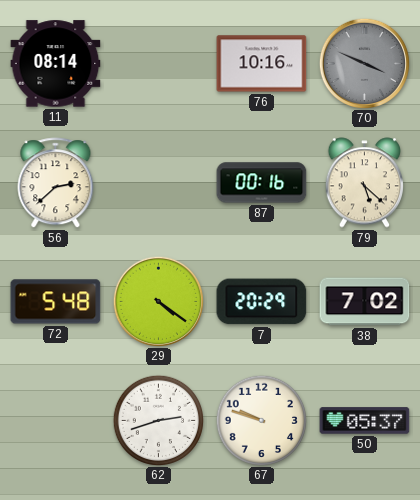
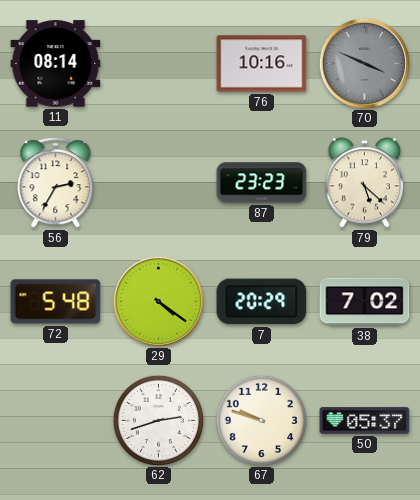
56: 2:38 -> 2:35
87: 00:16 -> 23:23
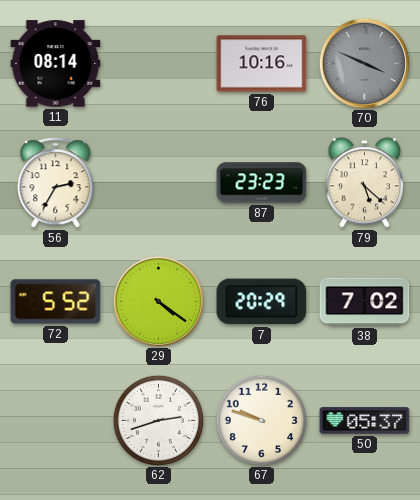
72: 5:48 -> 5:52
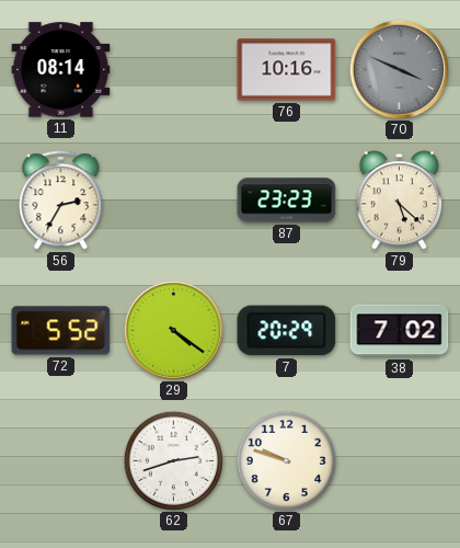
50: 05:37 -> none
